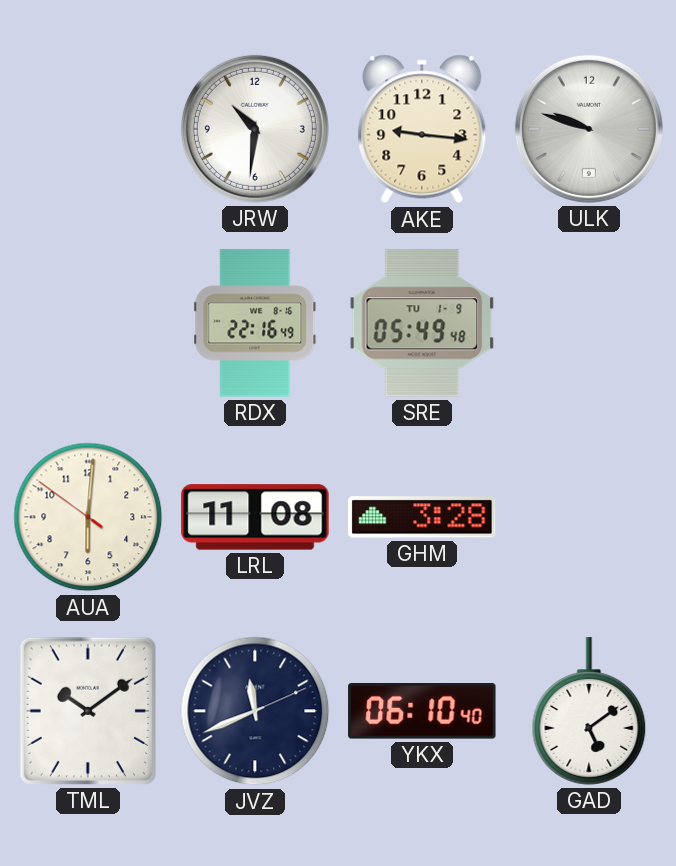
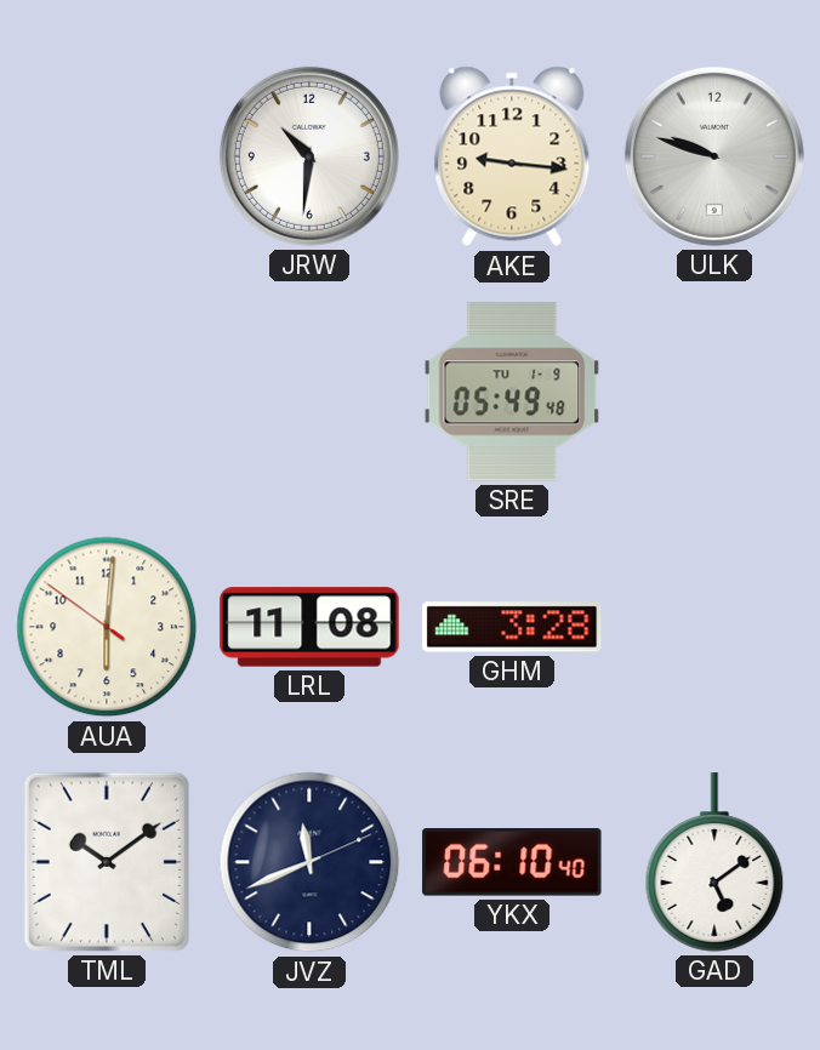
RDX: 22:16 -> none
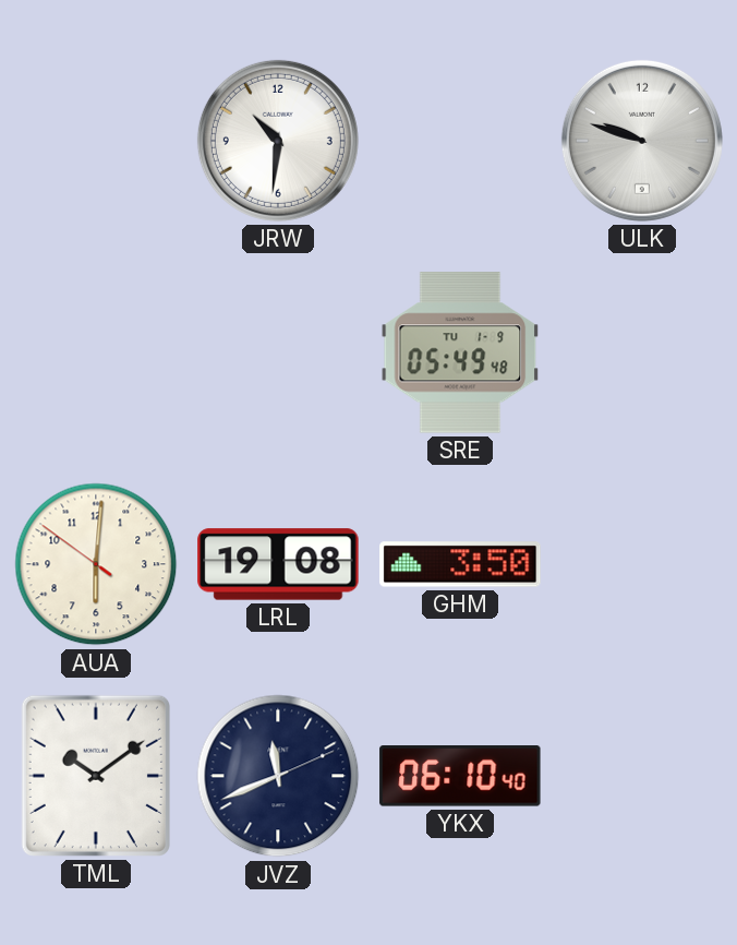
AKE: 9:16 -> none
LRL: 11:08 -> 19:08
GHM: 3:28 -> 3:50
GAD: 5:09 -> none
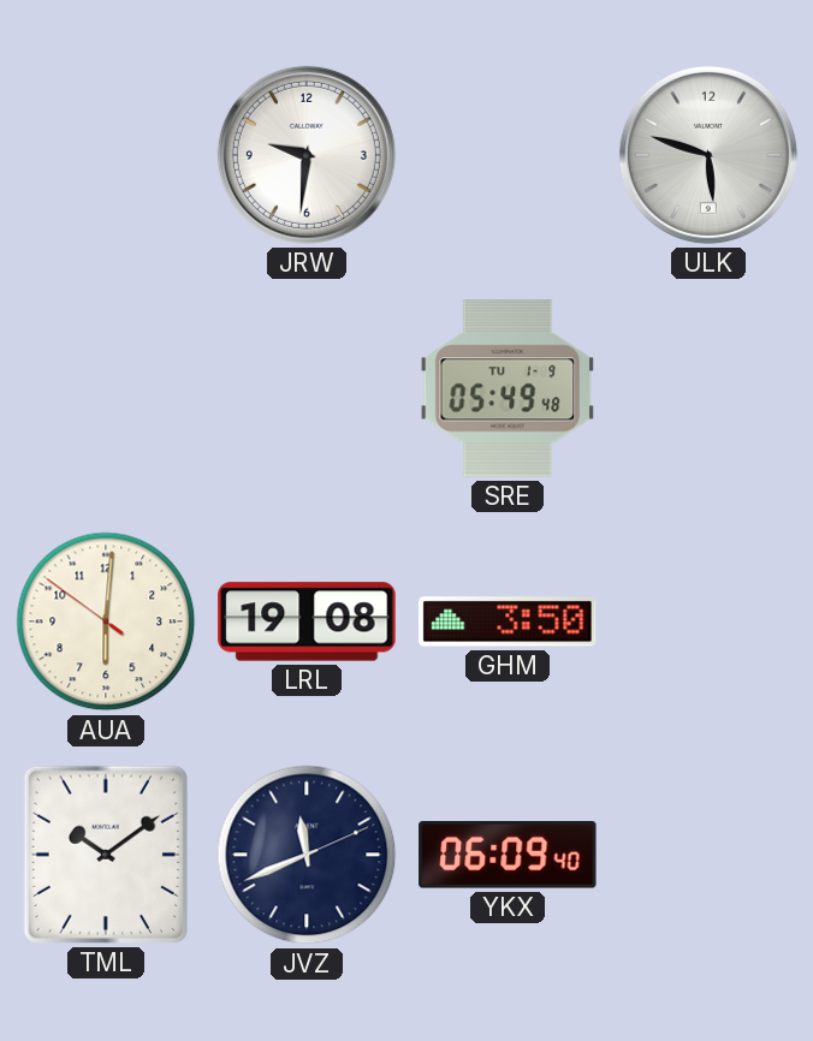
JRW: 10:31 -> 9:31
ULK: 9:48 -> 5:48
YKX: 06:10 -> 06:09
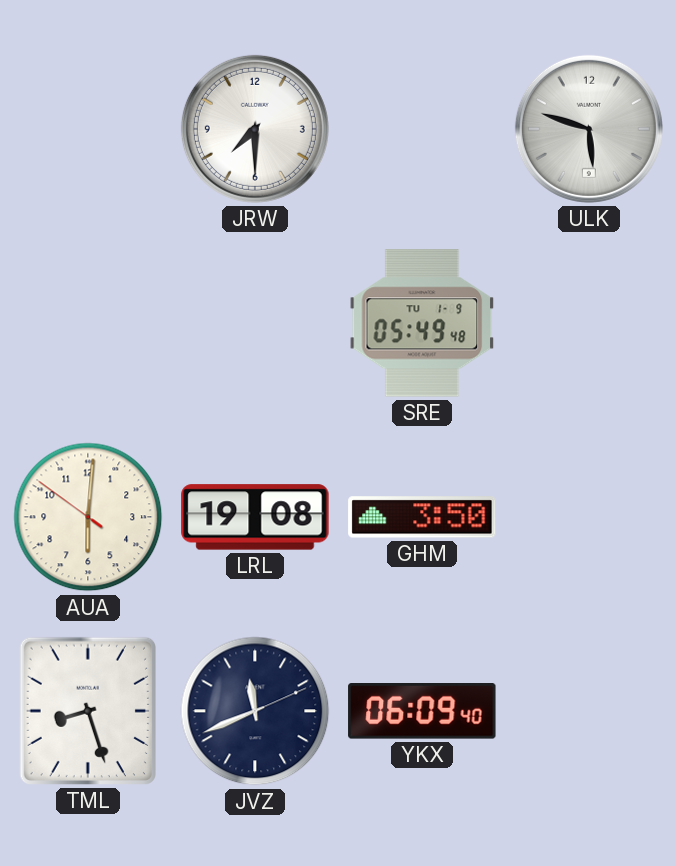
JRW: 9:31 -> 7:30
TML: 10:09 -> 8:27
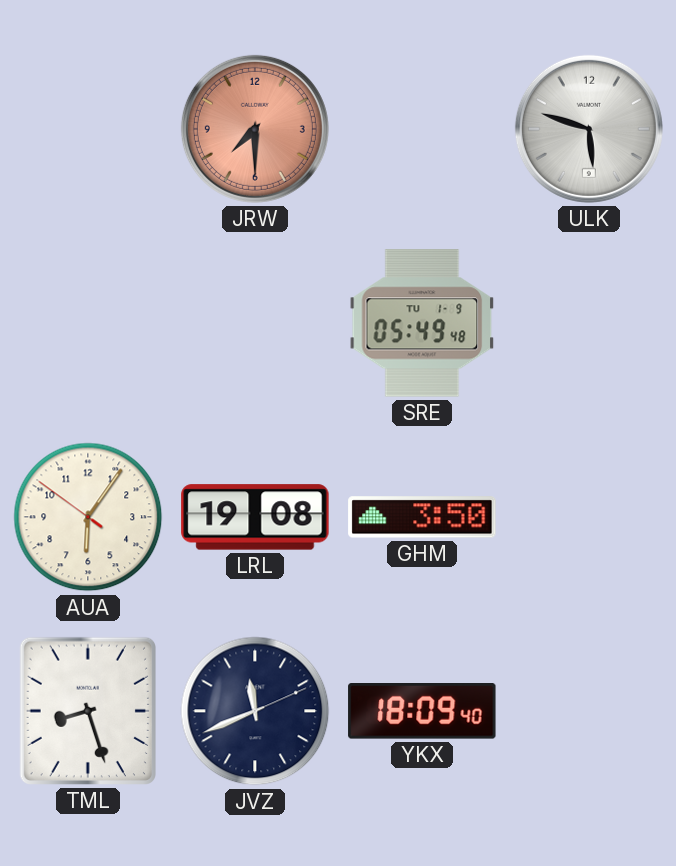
JRW dial: white -> salmon
AUA: 6:00 -> 6:05
YKX: 06:09 -> 18:09
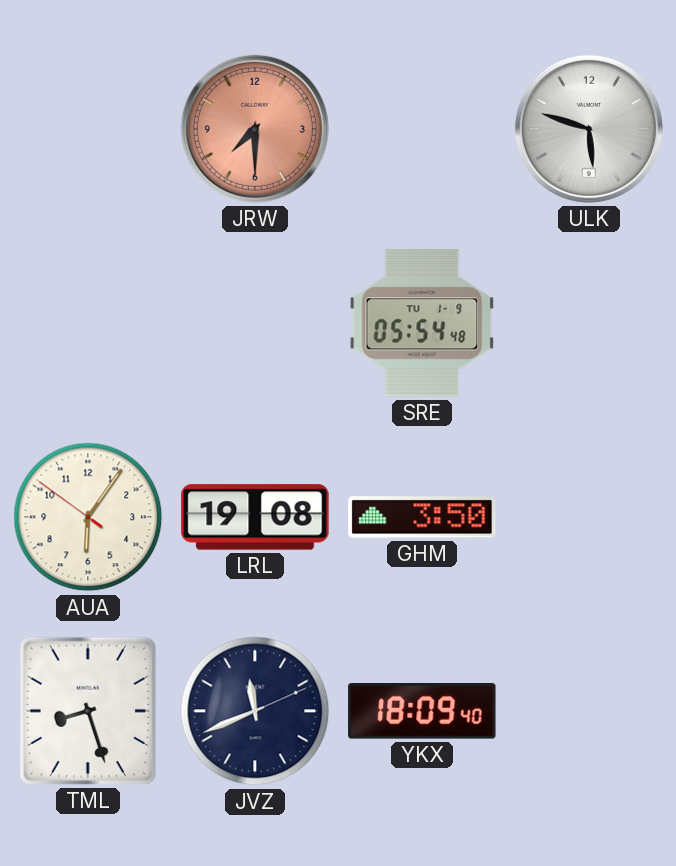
SRE: 05:49 -> 05:54
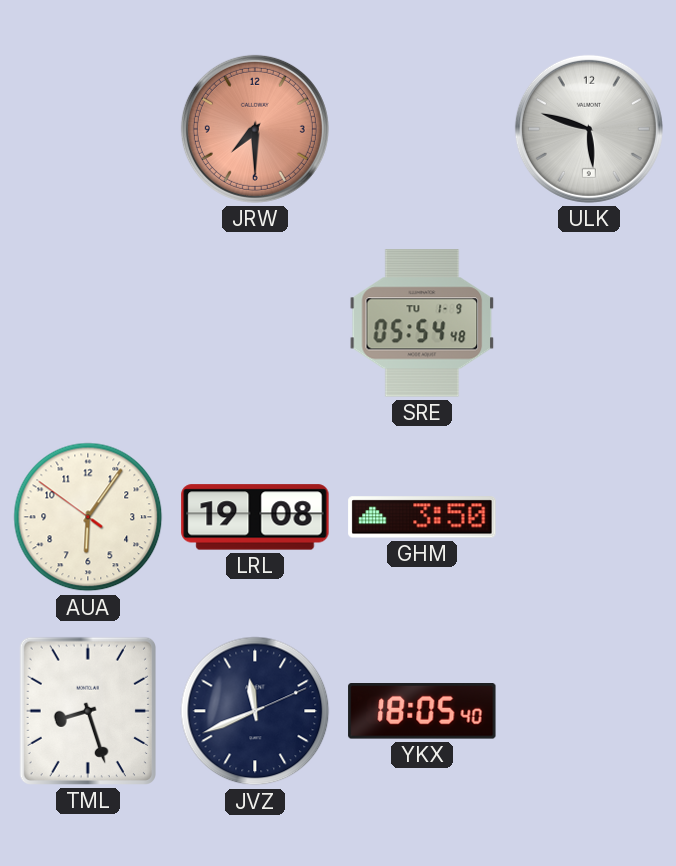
YKX: 18:09 -> 18:05
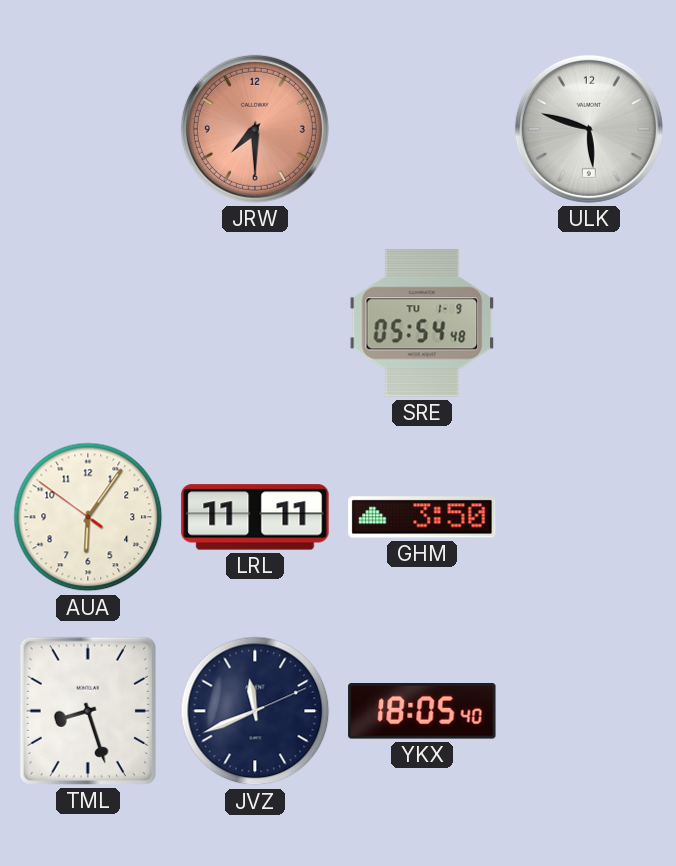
LRL: 19:08 -> 11:11
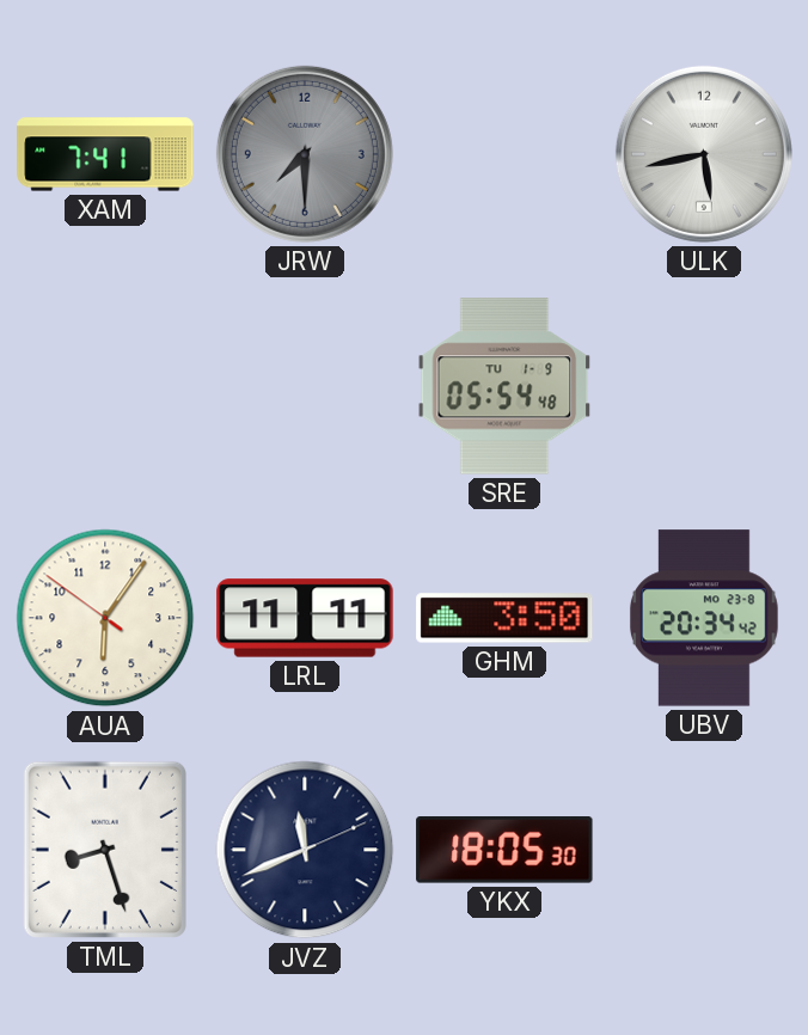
XAM: none -> 7:41
JRW dial: salmon -> grey
ULK: 5:48 -> 5:43
UBV: none -> 20:34
YKX: 18:05:40 -> 18:05:30
